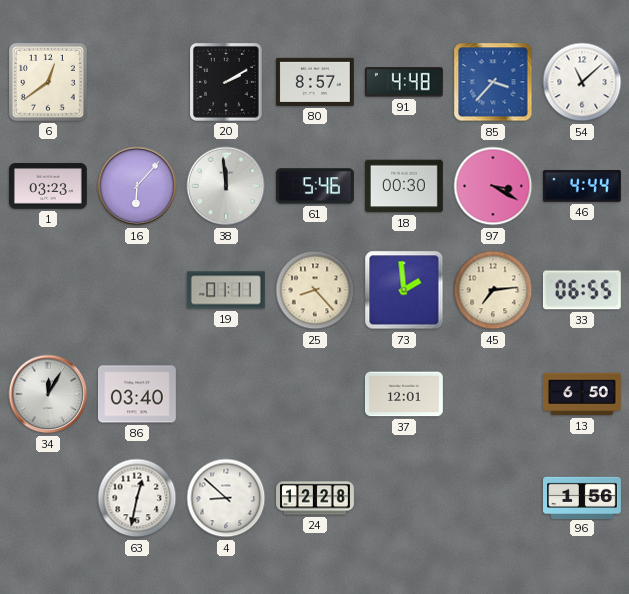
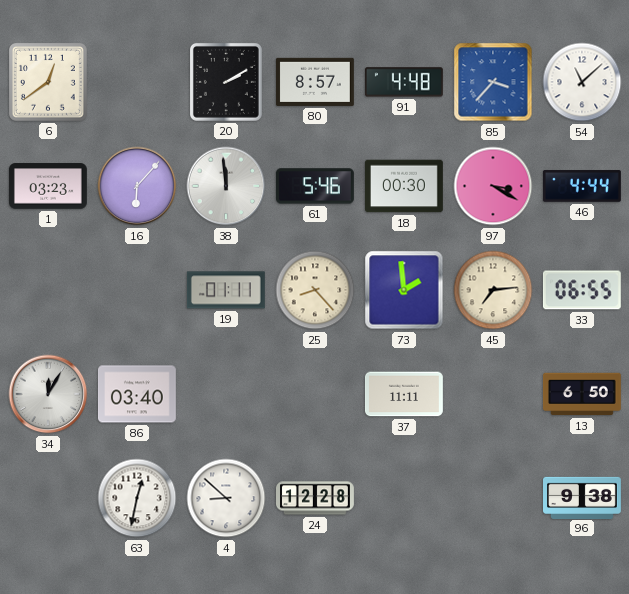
37: 12:01 -> 11:11
96: 1:56 -> 9:38
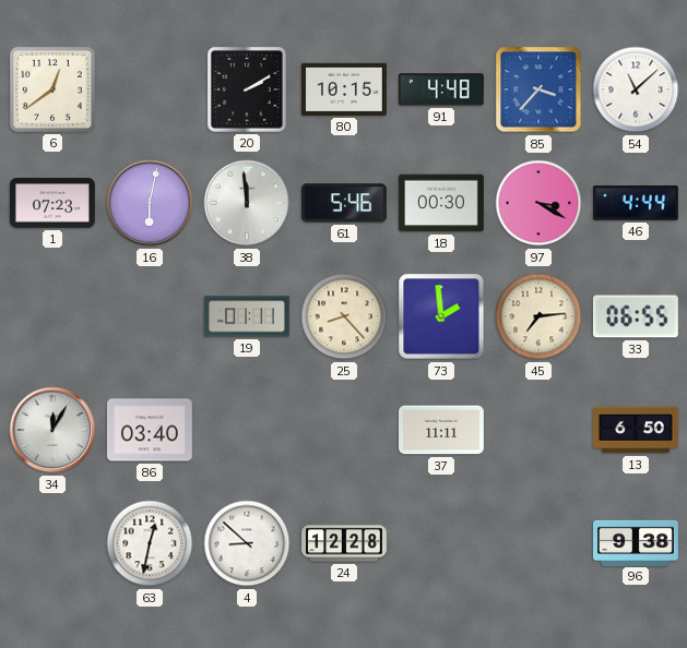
80: 8:57 -> 10:15
1: 03:23 -> 07:23
16: 6:07 -> 6:02
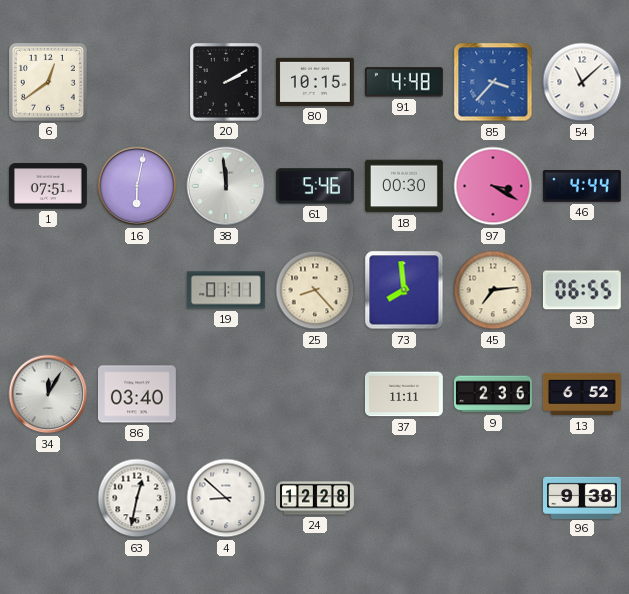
1: 07:23 -> 07:51
73: 1:59 -> 7:59
9: none -> 2:36
13: 6:50 -> 6:52
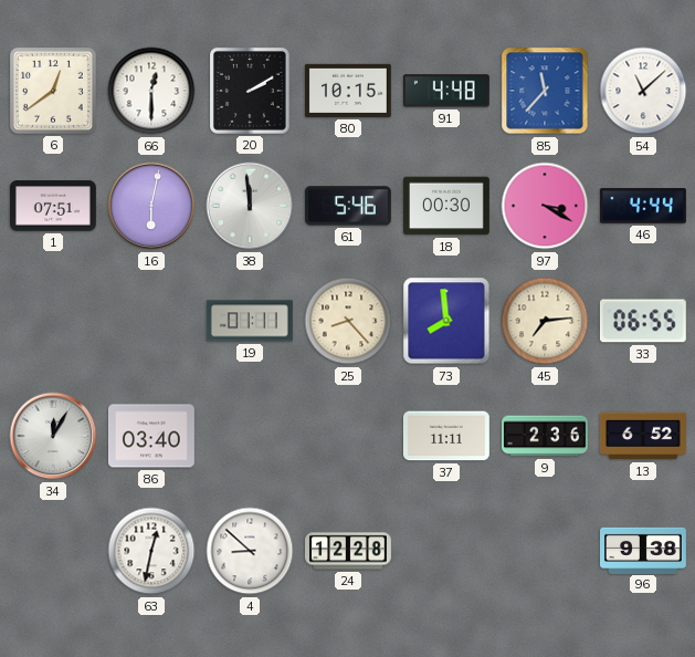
66: none -> 12:30
85: 3:37 -> 11:37
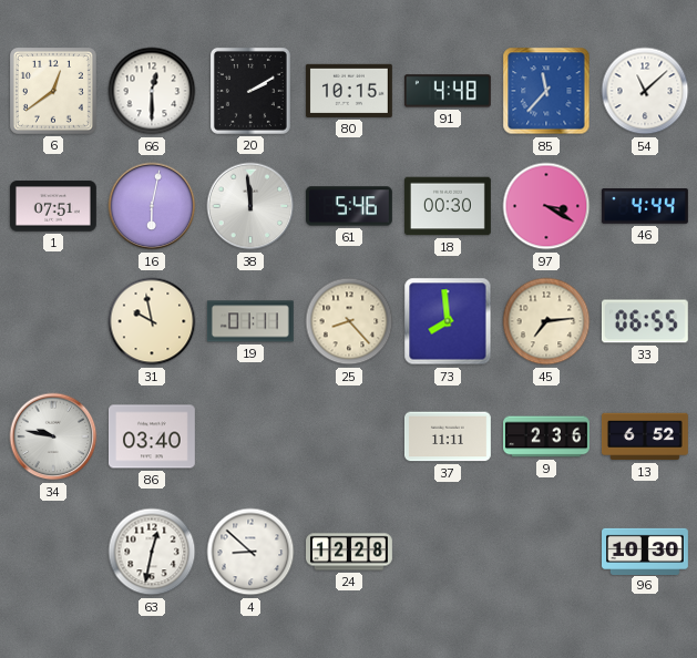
31: none -> 9:58
34: 12:05 -> 9:47
96: 9:38 -> 10:30
